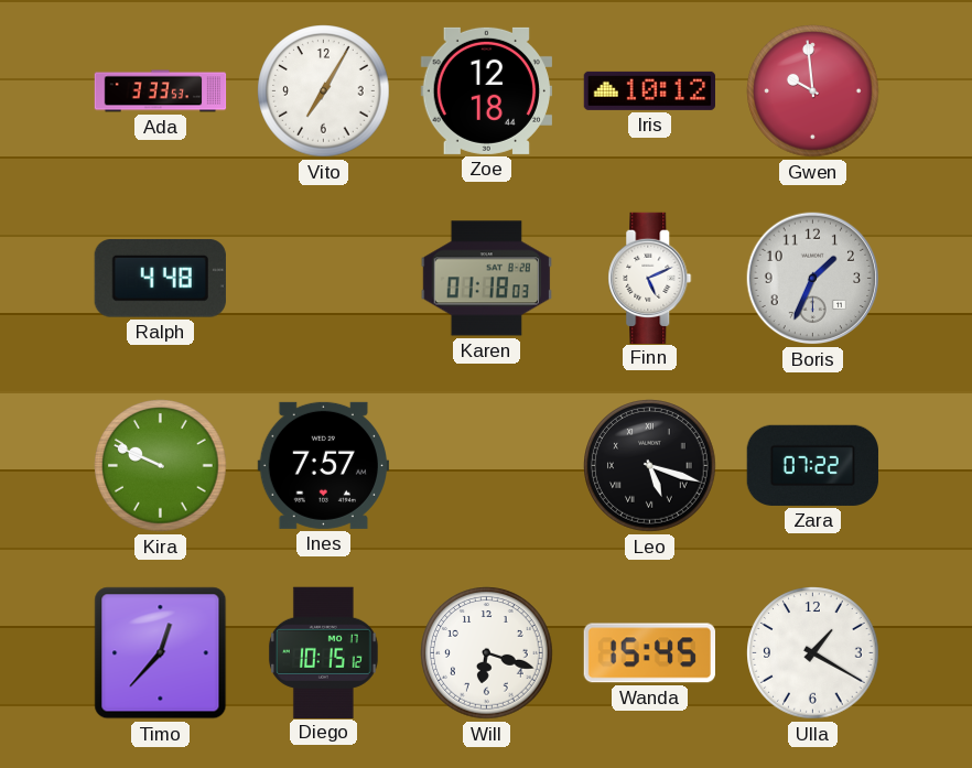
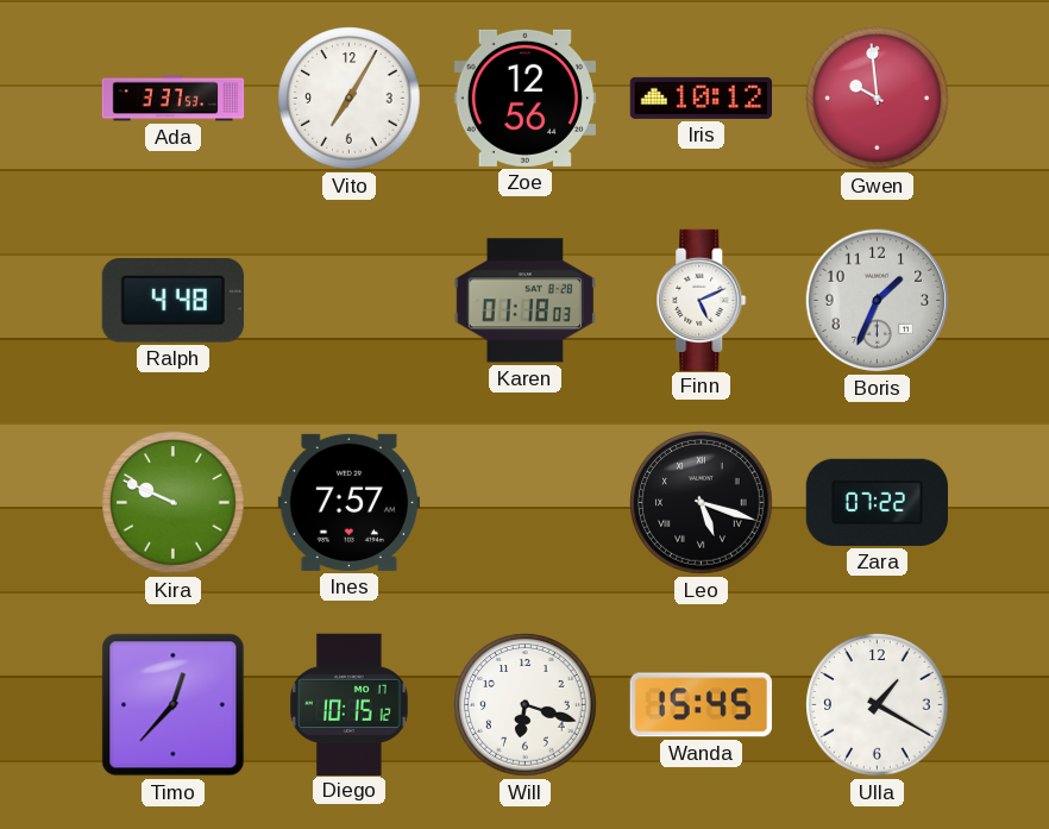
Ada: 3:33 -> 3:37
Zoe: 12:18 -> 12:56
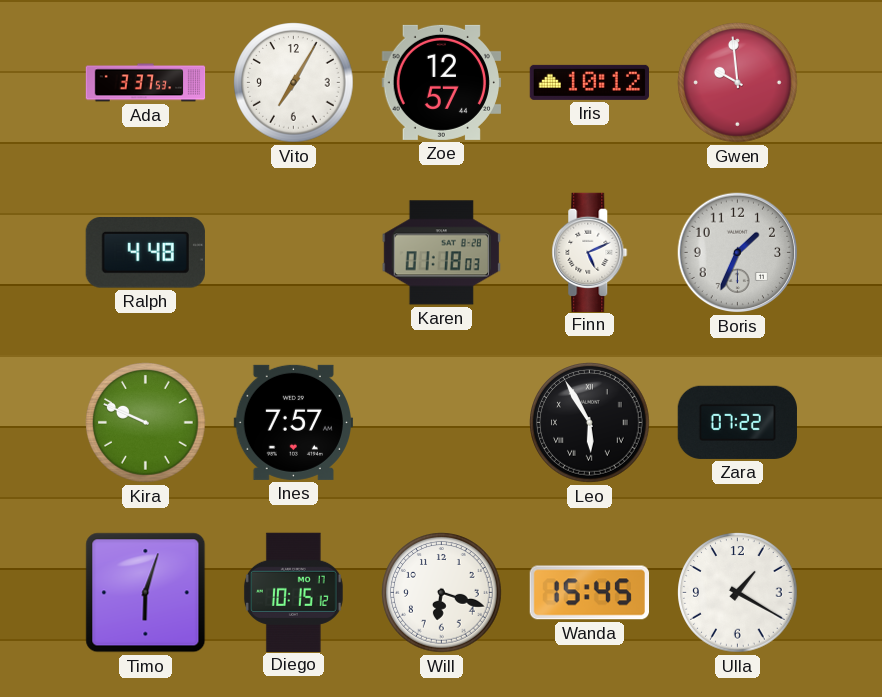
Zoe: 12:56 -> 12:57
Leo: 5:18 -> 5:55
Timo: 12:37 -> 6:03
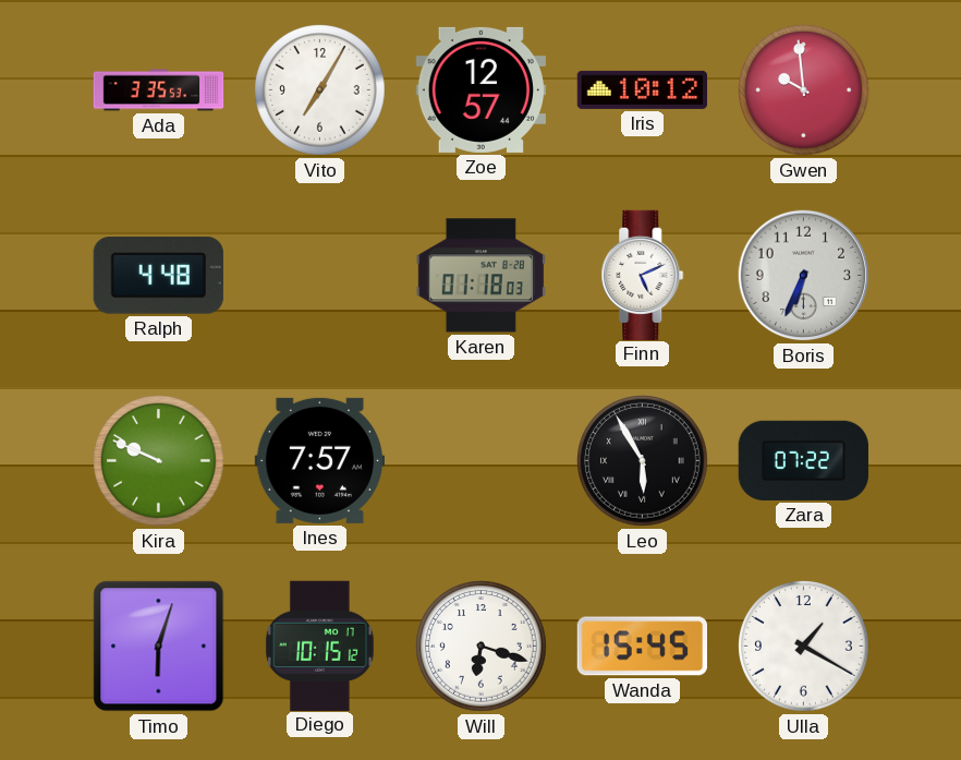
Ada: 3:37 -> 3:35
Boris: 1:34 -> 6:34
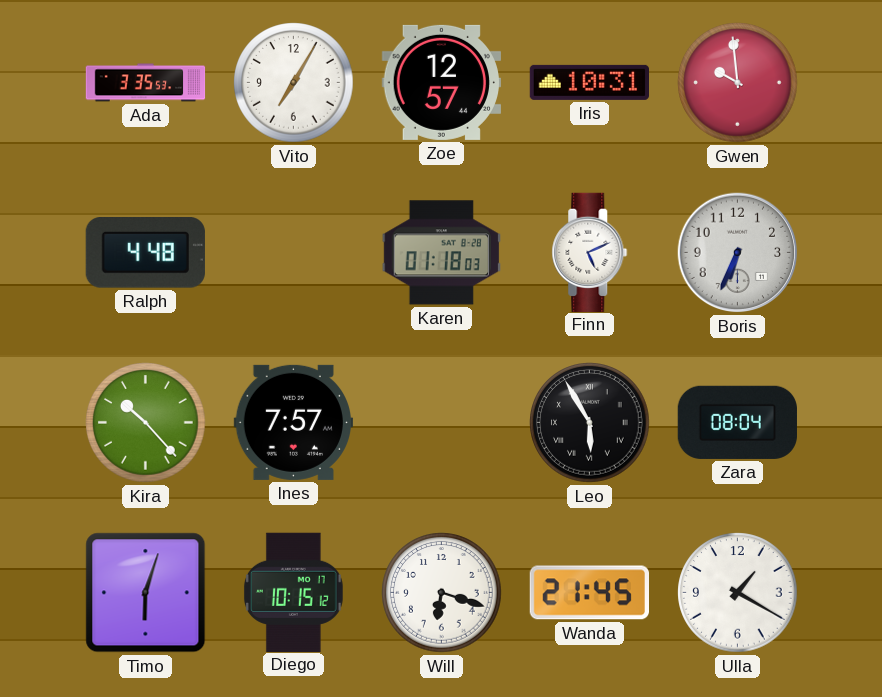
Iris: 10:12 -> 10:31
Kira: 9:49 -> 10:23
Zara: 07:22 -> 08:04
Wanda: 15:45 -> 21:45
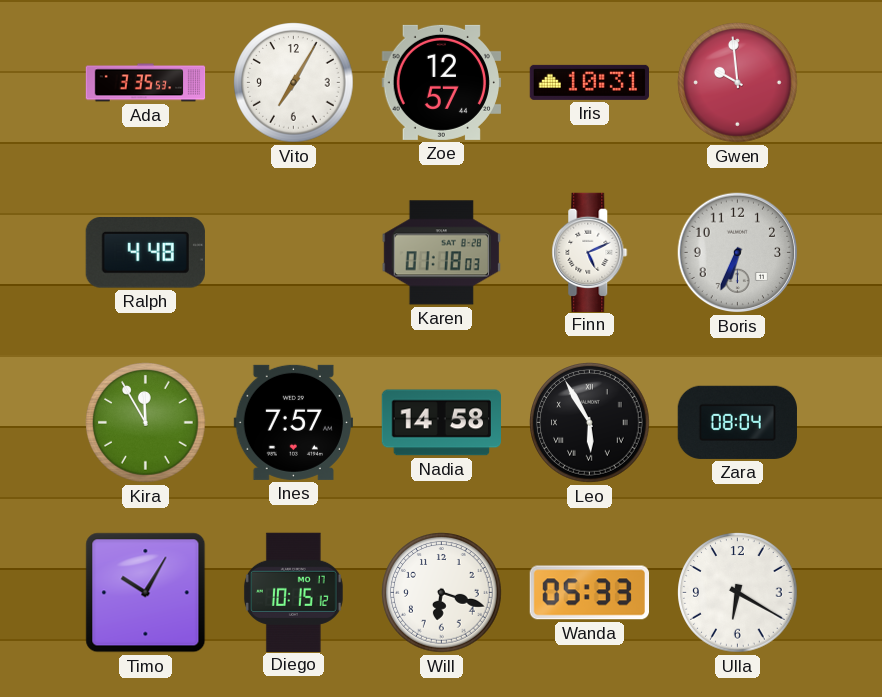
Kira: 10:23 -> 11:55
Nadia: none -> 14:58
Timo: 6:03 -> 10:05
Wanda: 21:45 -> 05:33
Ulla: 1:20 -> 6:20
